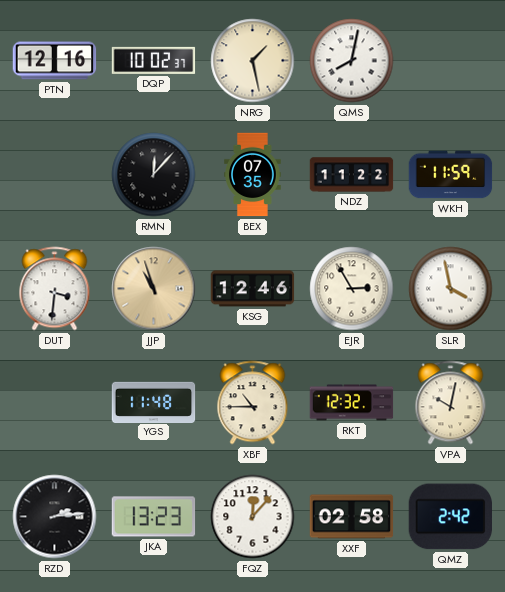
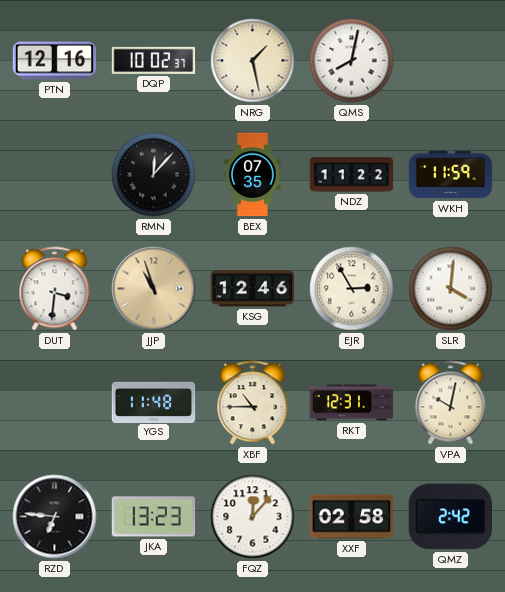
SLR: 3:58 -> 4:01
RKT: 12:32 -> 12:31
RZD: 2:14 -> 6:46
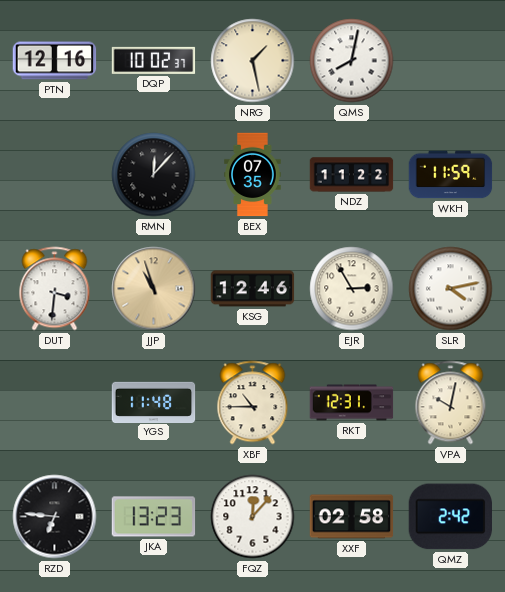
SLR: 4:01 -> 4:13
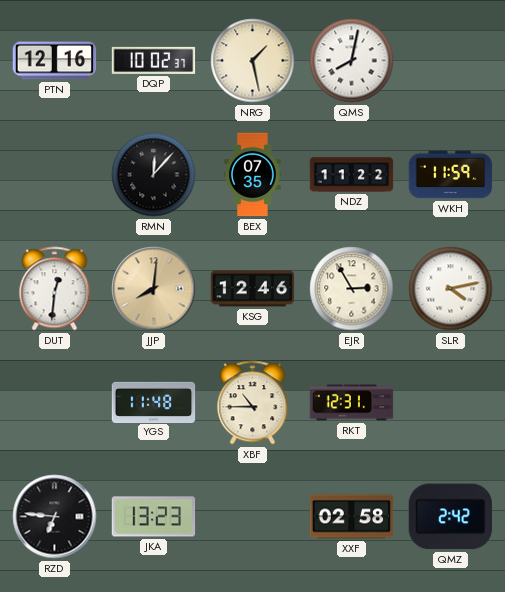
DUT: 3:31 -> 12:31
JJP: 10:57 -> 8:01
VPA: 10:02 -> none
FQZ: 12:07 -> none
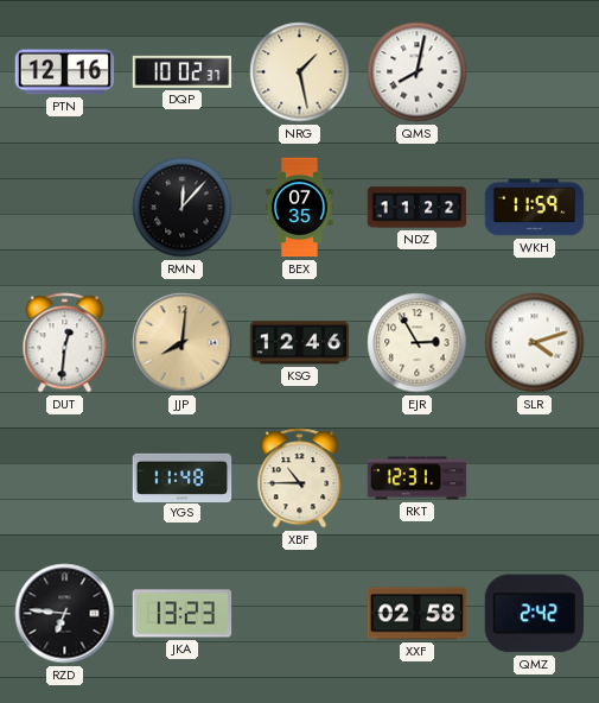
SLR: 4:13 -> 4:12
